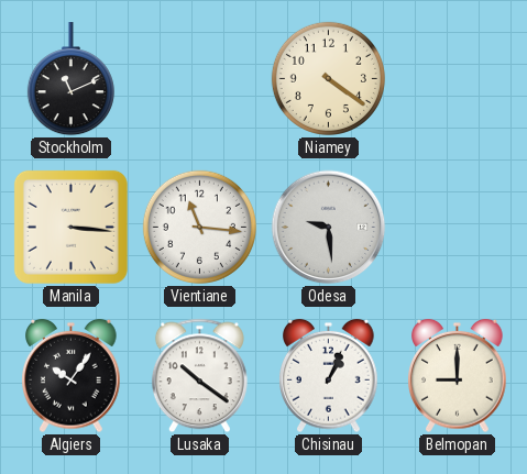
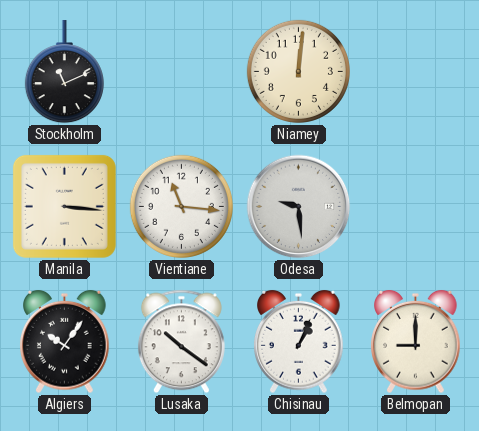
Niamey: 4:21 -> 12:01
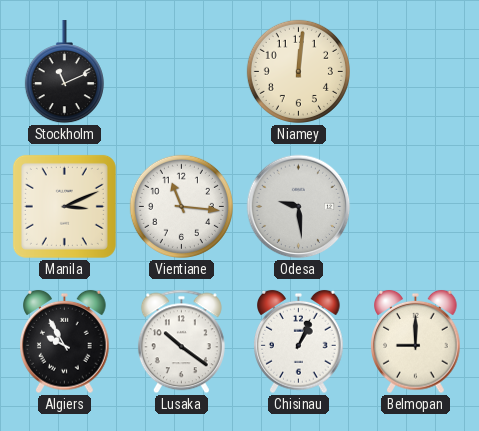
Manila: 3:16 -> 3:11
Algiers: 10:06 -> 9:55
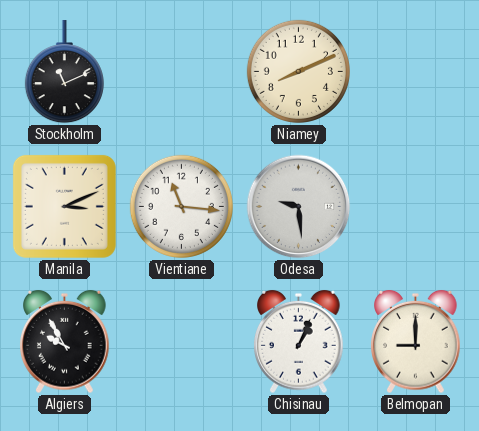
Niamey: 12:01 -> 8:11
Lusaka: 10:21 -> none
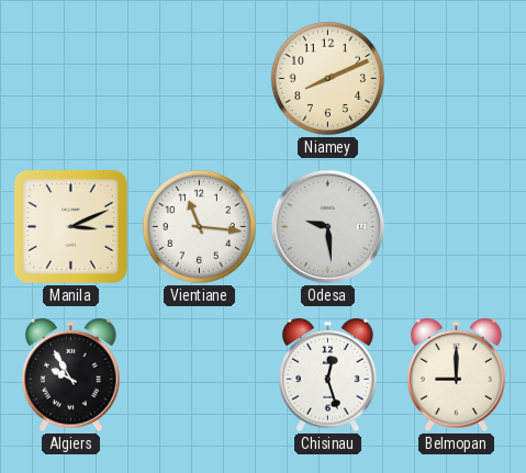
Stockholm: 11:11 -> none
Chisinau: 1:04 -> 12:27
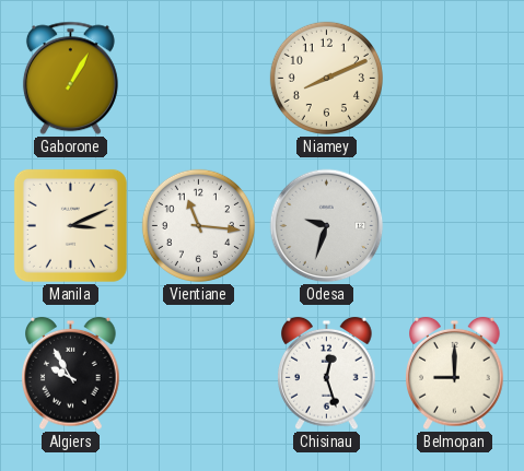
Gaborone: none -> 1:05
Odesa: 9:29 -> 9:33
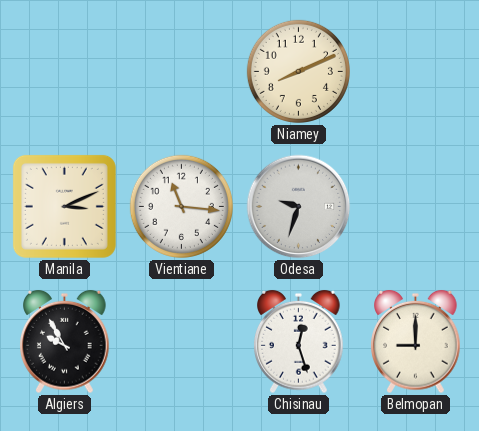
Gaborone: 1:05 -> none
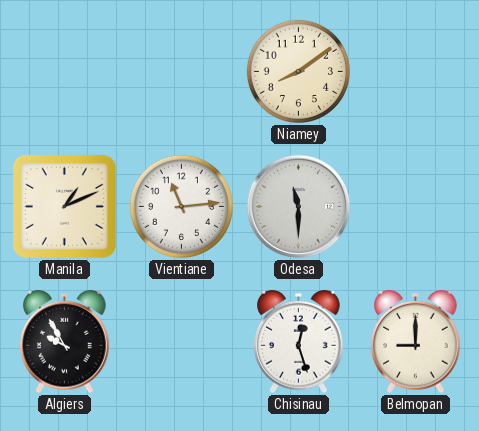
Niamey: 8:11 -> 8:09
Manila: 3:11 -> 1:11
Vientiane: 11:16 -> 11:14
Odesa: 9:33 -> 11:30
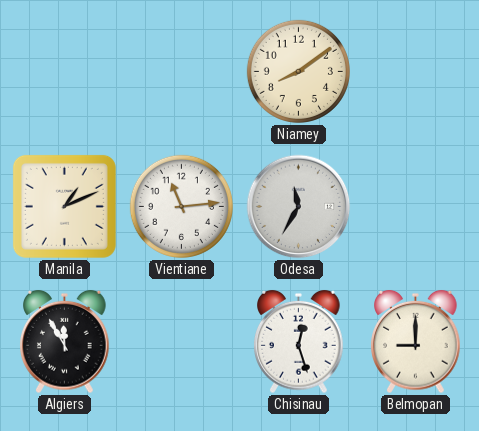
Odesa: 11:30 -> 11:35
Algiers: 9:55 -> 11:55
